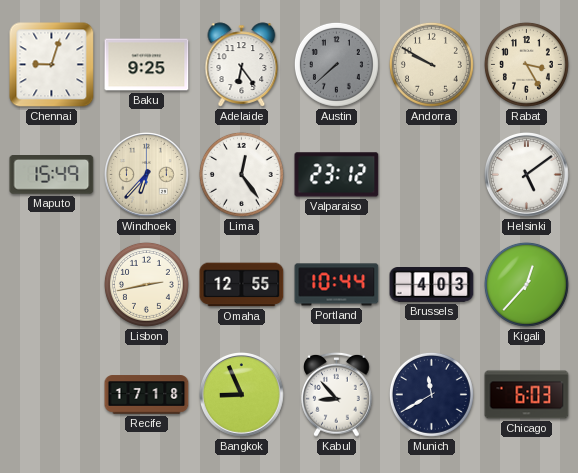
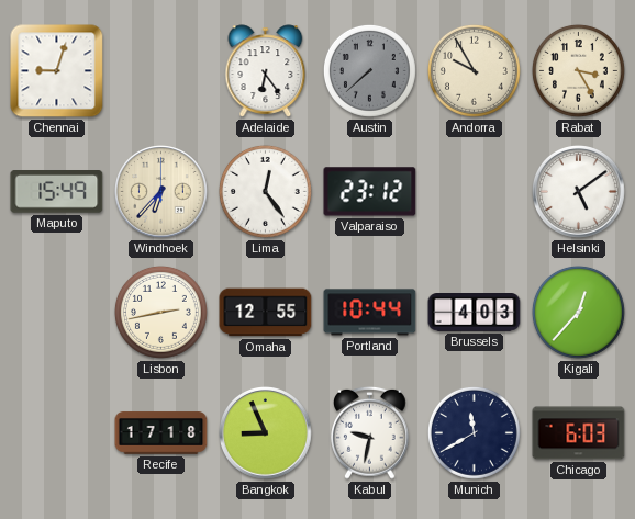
Baku: 9:25 -> none
Andorra: 9:50 -> 9:55
Kabul: 8:53 -> 9:32
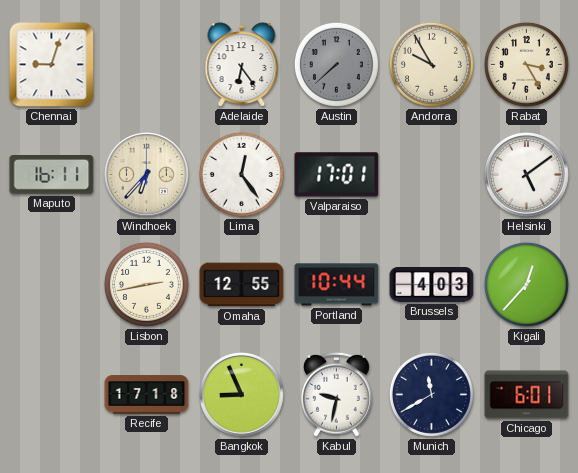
Maputo: 15:49 -> 16:11
Valparaiso: 23:12 -> 17:01
Chicago: 6:03 -> 6:01
